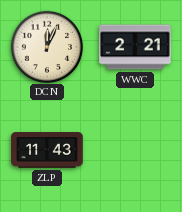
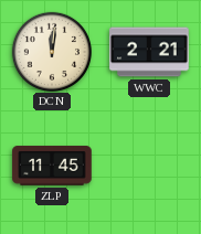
DCN: 12:04 -> 12:01
ZLP: 11:43 -> 11:45
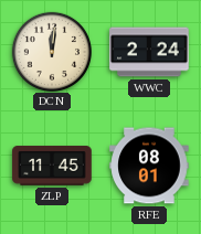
WWC: 2:21 -> 2:24
RFE: none -> 08:01
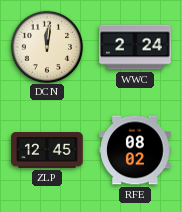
ZLP: 11:45 -> 12:45
RFE: 08:01 -> 08:02
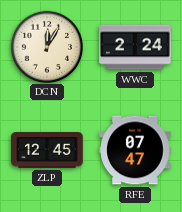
DCN: 12:01 -> 12:05
RFE: 08:02 -> 07:47
